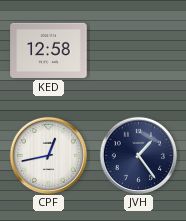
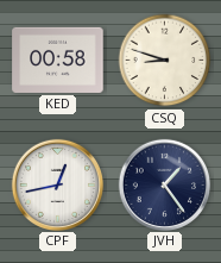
KED: 12:58 -> 00:58
CSQ: none -> 8:48
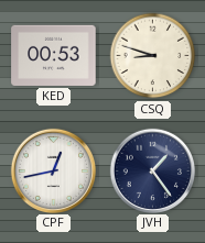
KED: 00:58 -> 00:53
